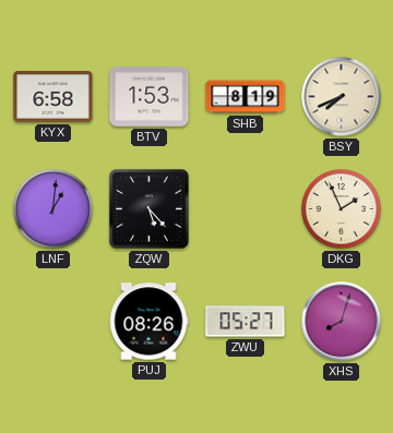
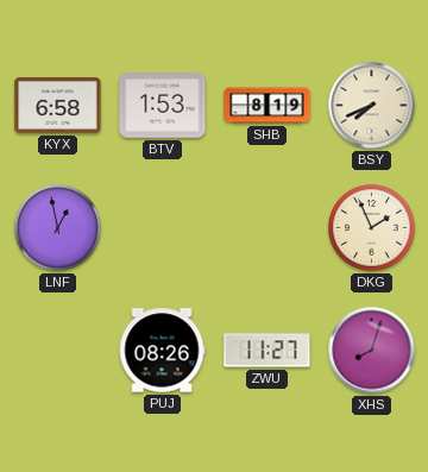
LNF: 1:01 -> 12:58
ZQW: 5:23 -> none
ZWU: 05:27 -> 11:27
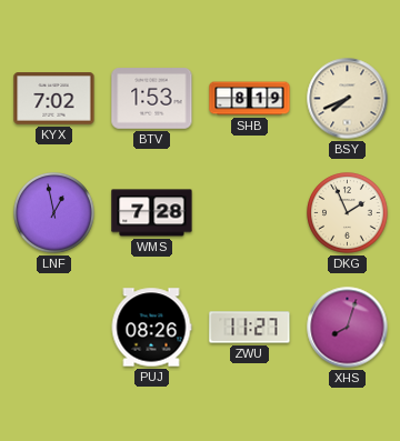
KYX: 6:58 -> 7:02
WMS: none -> 7:28
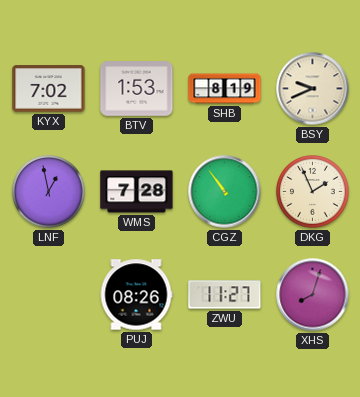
BSY: 7:41 -> 9:41
CGZ: none -> 10:54
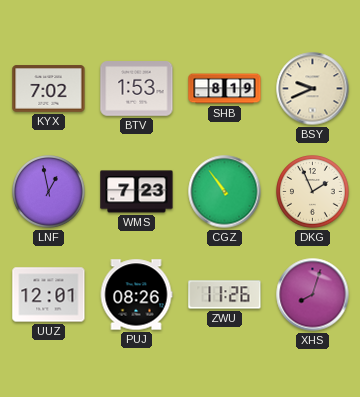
WMS: 7:28 -> 7:23
UUZ: none -> 12:01
ZWU: 11:27 -> 11:26
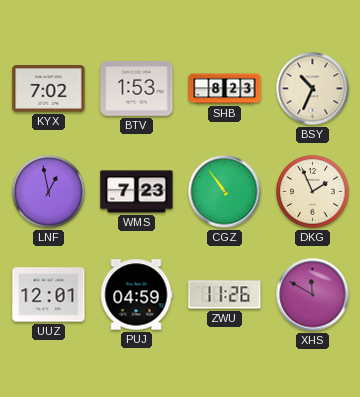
SHB: 8:19 -> 8:23
BSY: 9:41 -> 10:34
PUJ: 08:26 -> 04:59
XHS: 8:03 -> 11:50
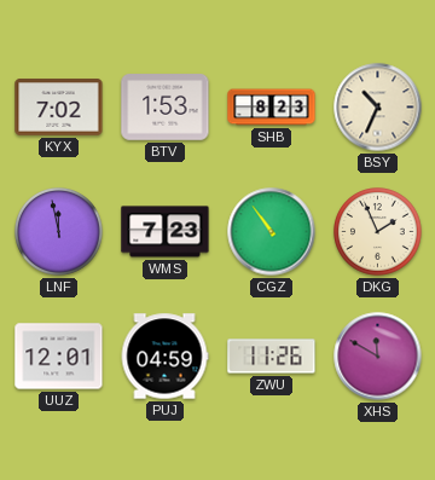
LNF: 12:58 -> 11:58
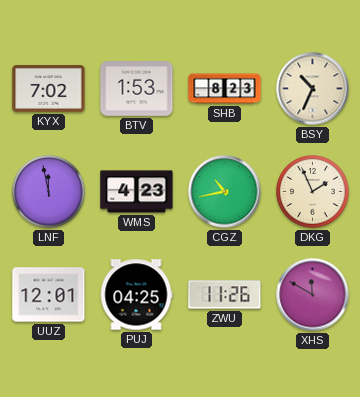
WMS: 7:23 -> 4:23
CGZ: 10:54 -> 10:43
PUJ: 04:59 -> 04:25
